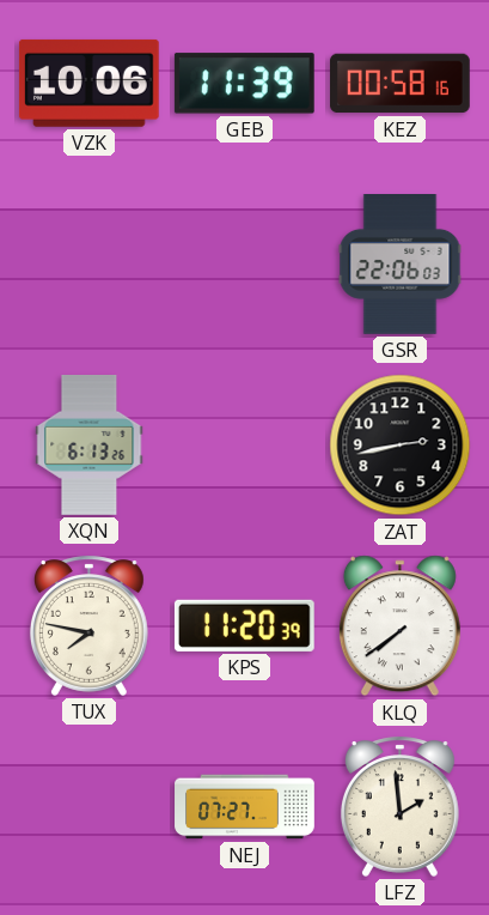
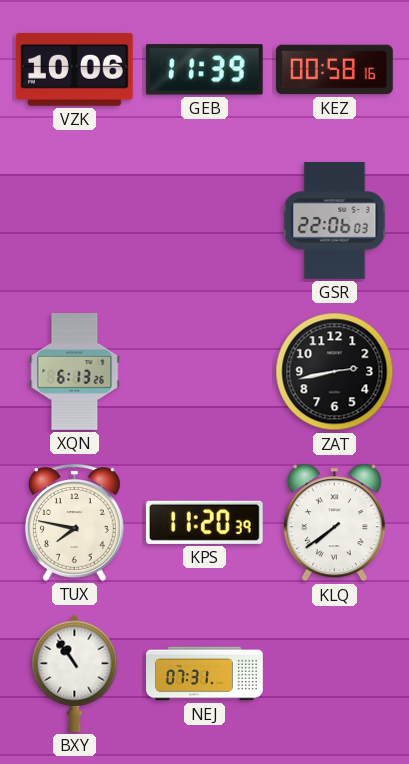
BXY: none -> 10:54
NEJ: 07:27 -> 07:31
LFZ: 1:59 -> none
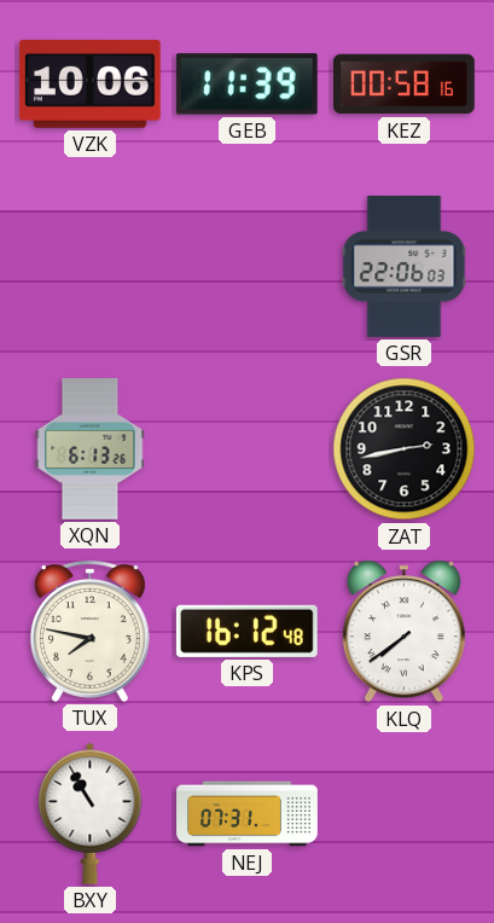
KPS: 11:20 -> 16:12
BXY: 10:54 -> 10:55
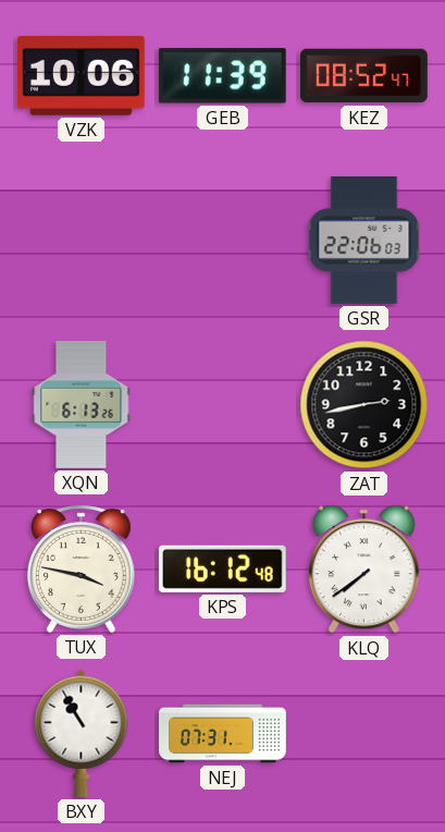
KEZ: 00:58 -> 08:52
TUX: 7:47 -> 3:47
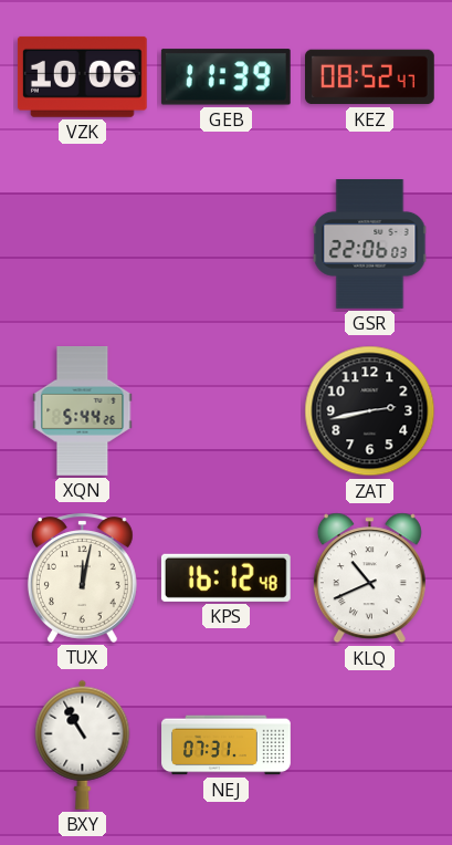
XQN: 6:13 -> 5:44
TUX: 3:47 -> 12:02
KLQ: 7:39 -> 10:41
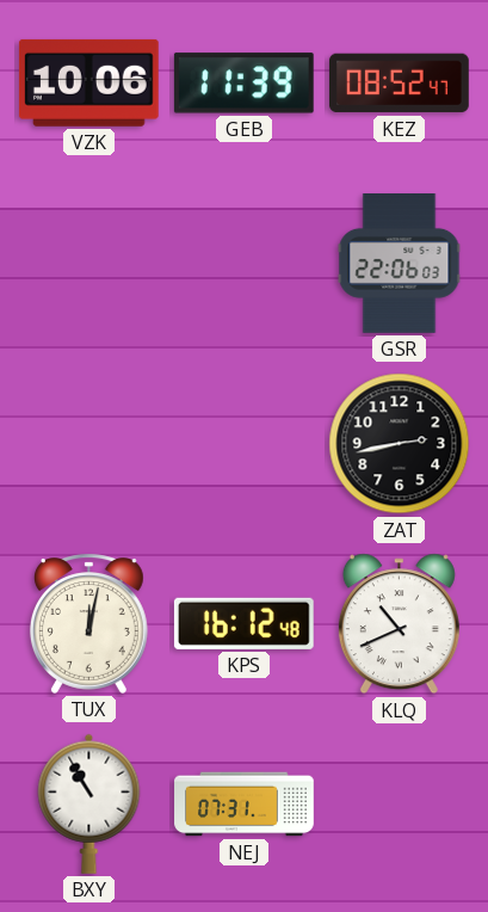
XQN: 5:44 -> none
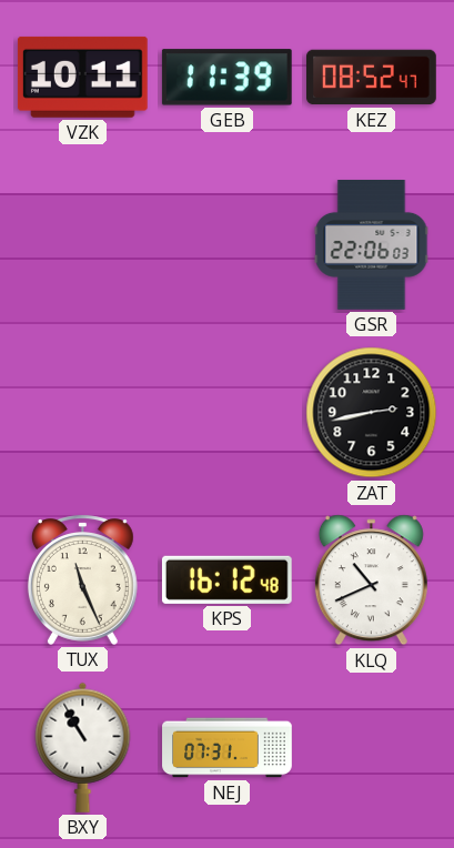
VZK: 10:06 -> 10:11
TUX: 12:02 -> 11:26
